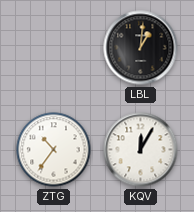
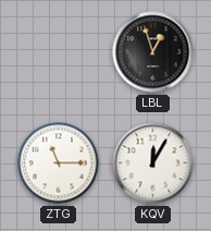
LBL: 1:01 -> 12:57
ZTG: 10:36 -> 11:15
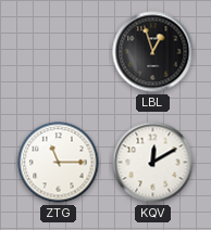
KQV: 12:05 -> 12:10
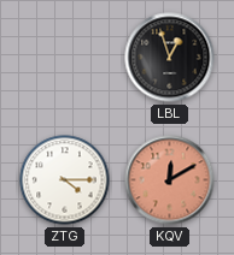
ZTG: 11:15 -> 4:15
KQV dial: white -> salmon
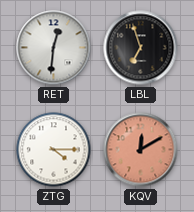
RET: none -> 12:31
LBL: 12:57 -> 6:57
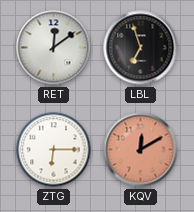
RET: 12:31 -> 12:09
ZTG: 4:15 -> 6:15
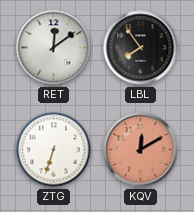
LBL: 6:57 -> 7:54
ZTG: 6:15 -> 6:33
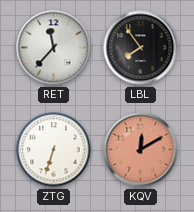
RET: 12:09 -> 11:37
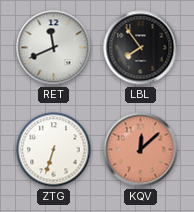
RET: 11:37 -> 11:41
KQV: 12:10 -> 12:08
